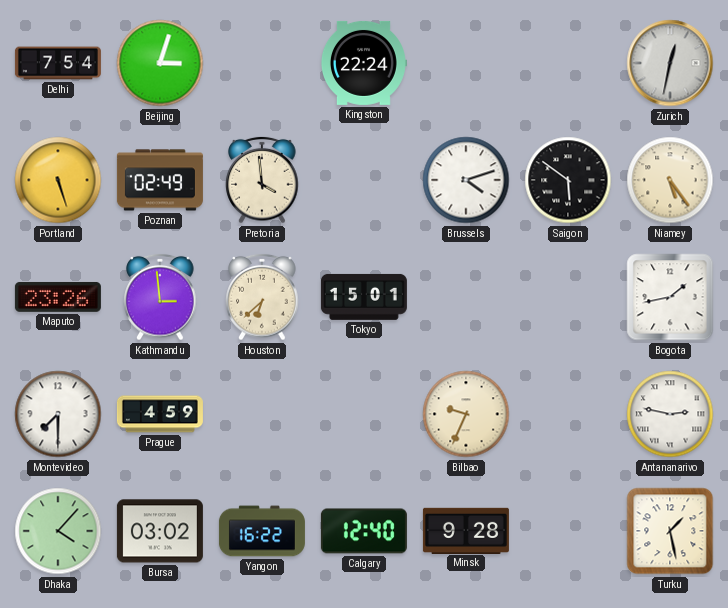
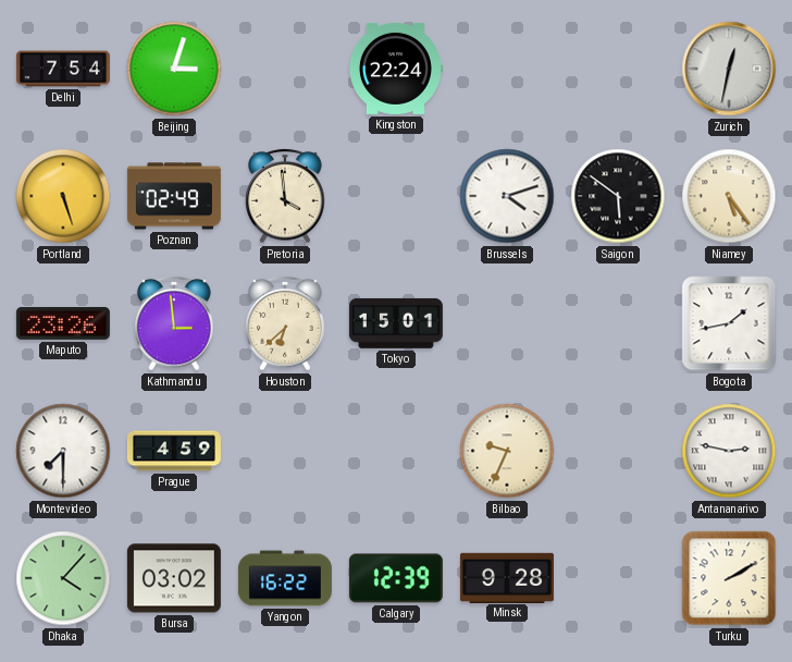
Calgary: 12:40 -> 12:39
Turku: 1:28 -> 2:10
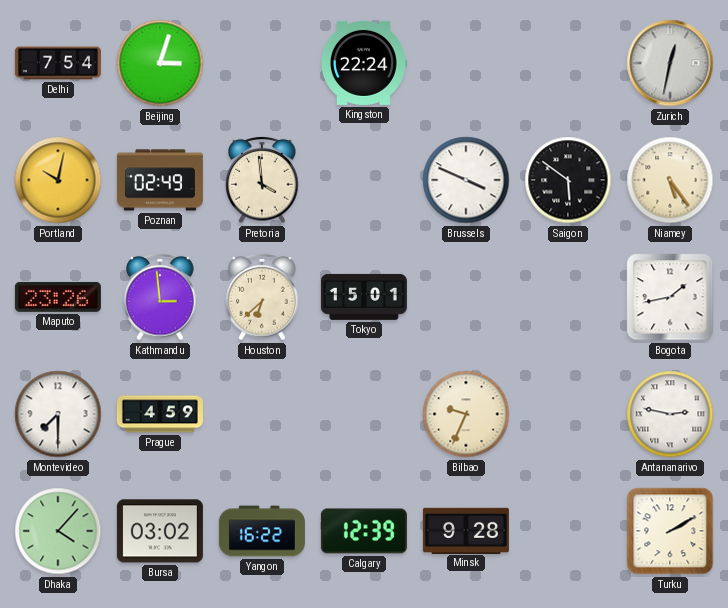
Portland: 5:27 -> 10:02
Brussels: 4:12 -> 3:49
